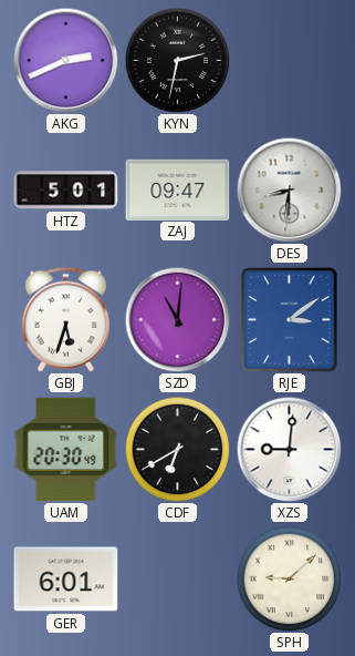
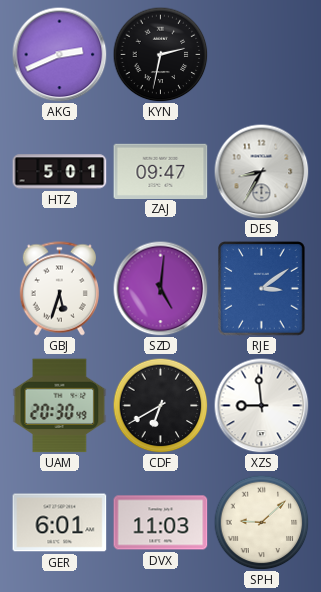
DES: 8:31 -> 8:35
SZD: 11:01 -> 5:01
XZS: 9:01 -> 8:59
DVX: none -> 11:03
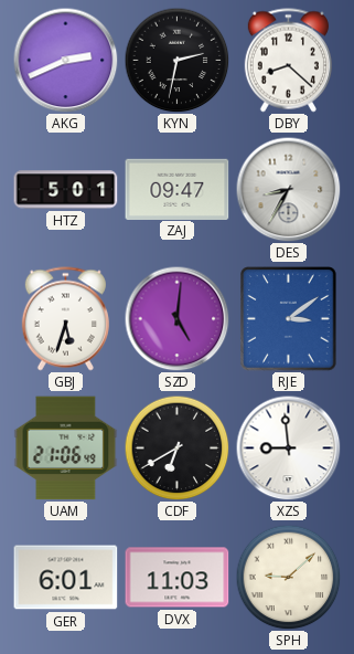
DBY: none -> 8:22
UAM: 20:30 -> 21:06
